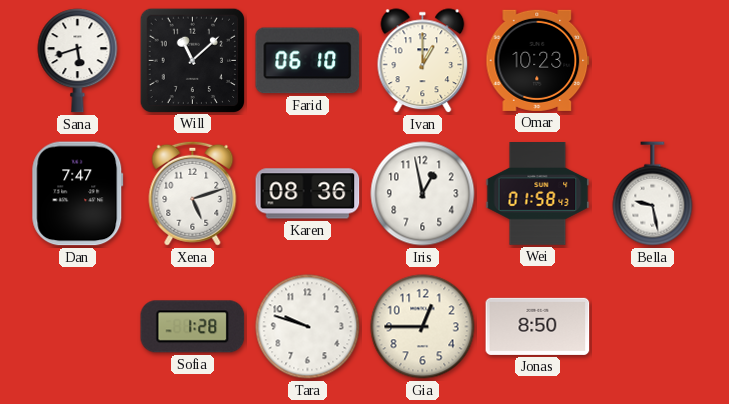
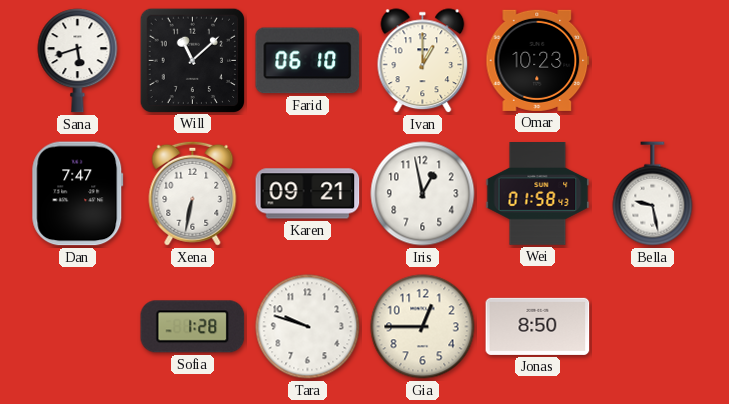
Xena: 5:12 -> 6:32
Karen: 08:36 -> 09:21
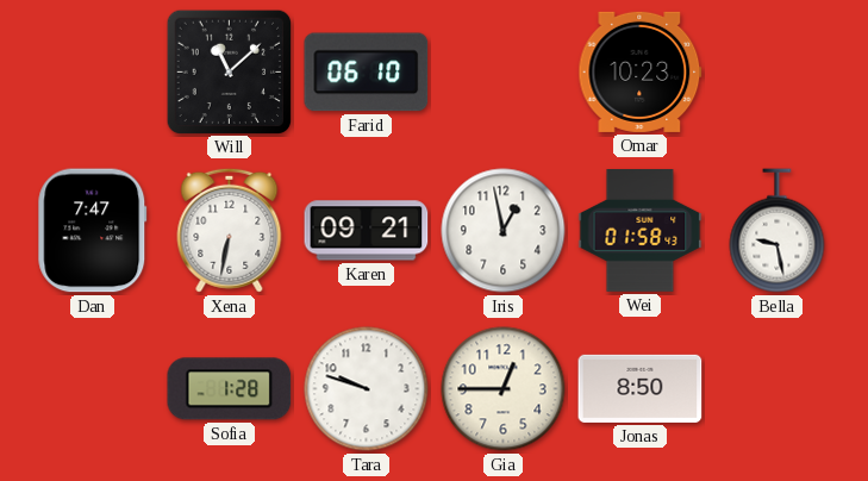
Sana: 5:42 -> none
Ivan: 1:00 -> none
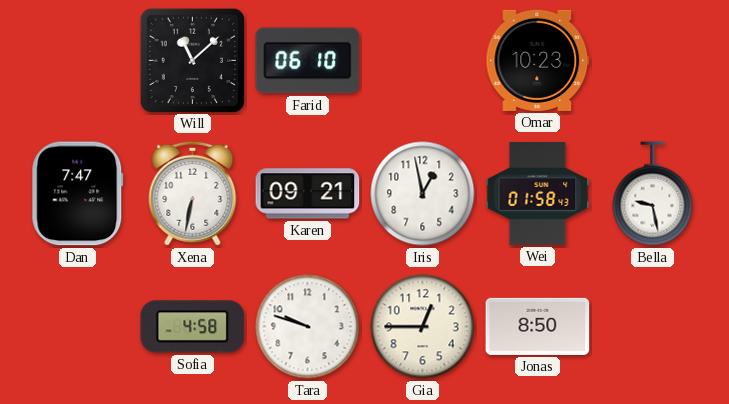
Sofia: 1:28 -> 4:58
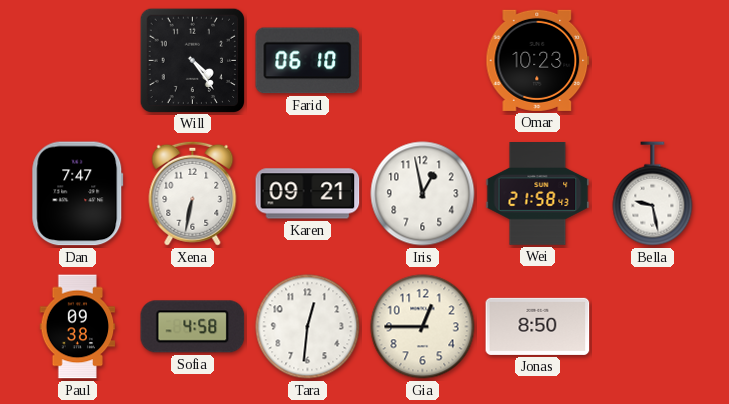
Will: 11:08 -> 4:24
Wei: 01:58 -> 21:58
Paul: none -> 09:38
Tara: 9:48 -> 12:31
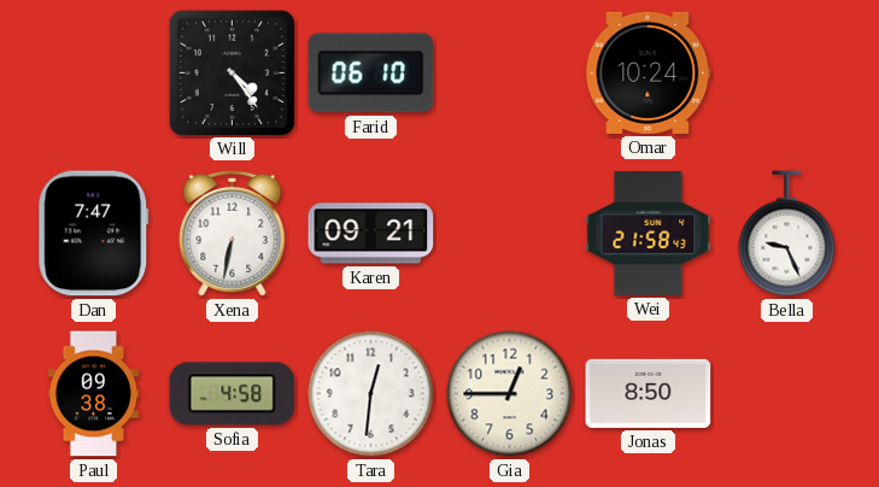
Omar: 10:23 -> 10:24
Iris: 12:58 -> none
Bella: 9:28 -> 9:26
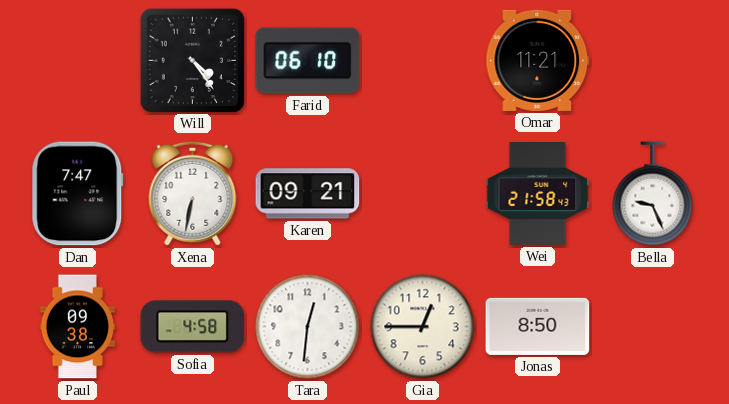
Omar: 10:24 -> 11:21
